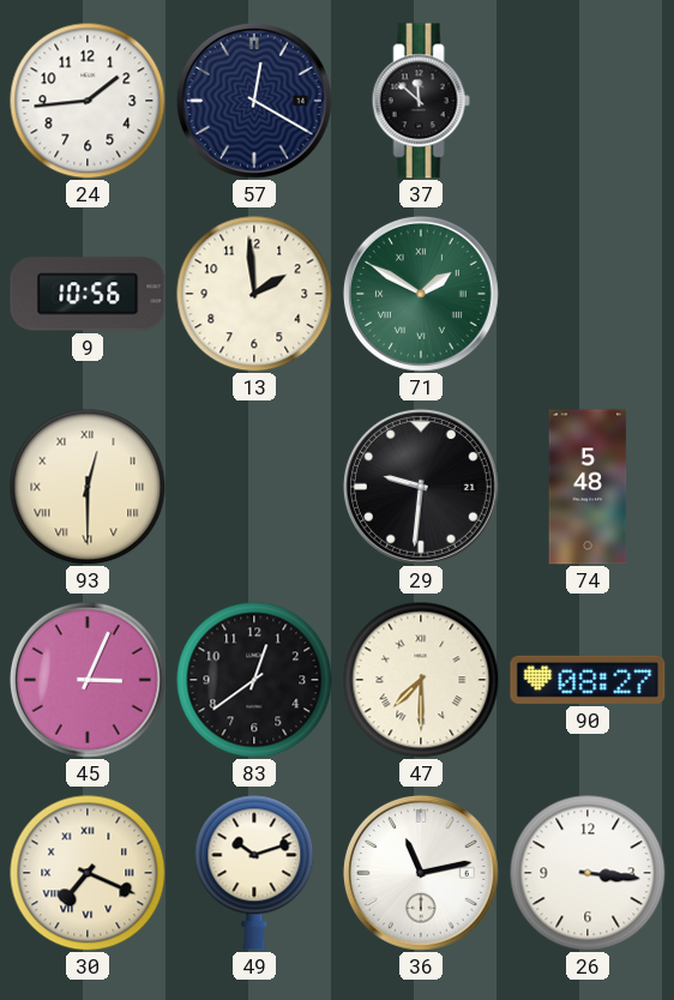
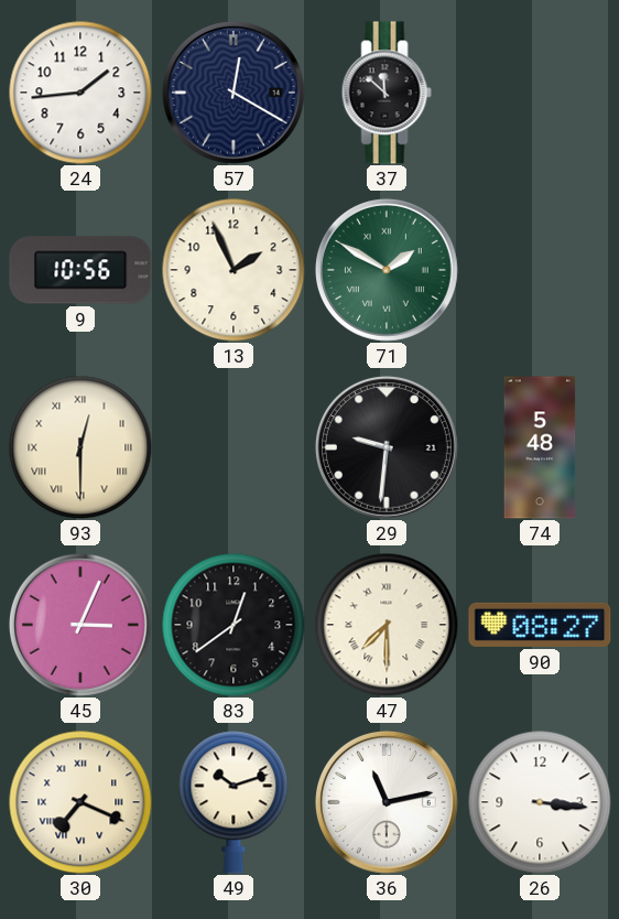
13: 1:59 -> 1:56
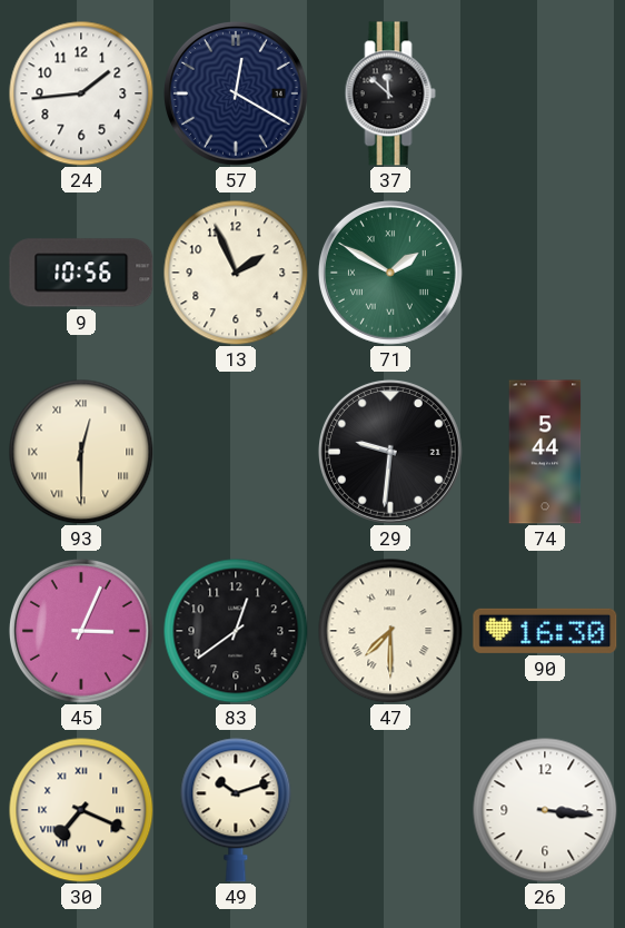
74: 5:48 -> 5:44
90: 08:27 -> 16:30
36: 11:13 -> none
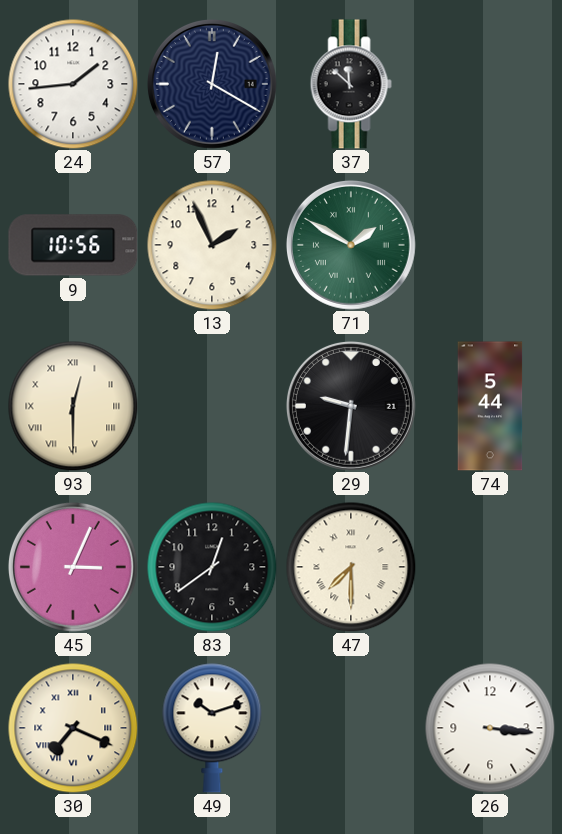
90: 16:30 -> none
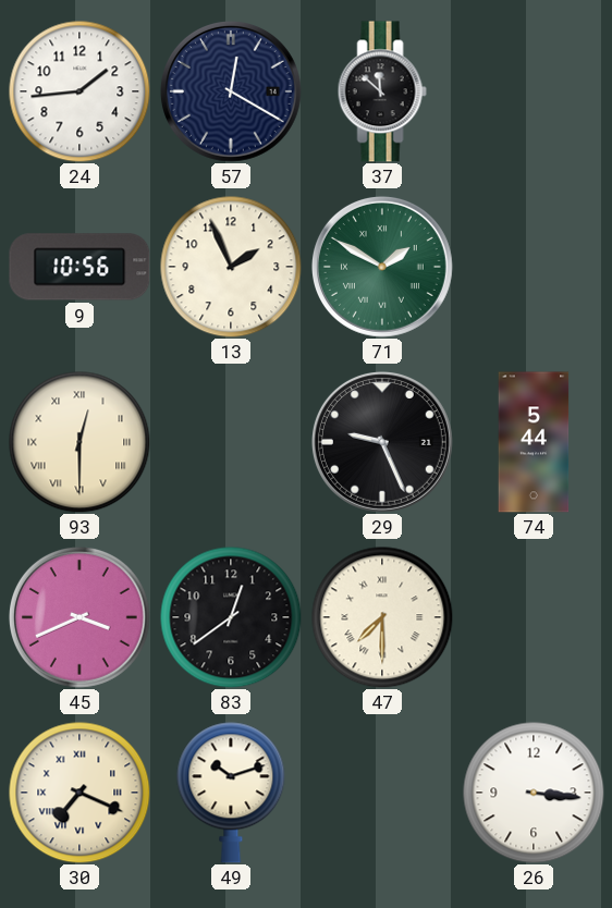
29: 9:31 -> 9:26
45: 3:04 -> 3:41
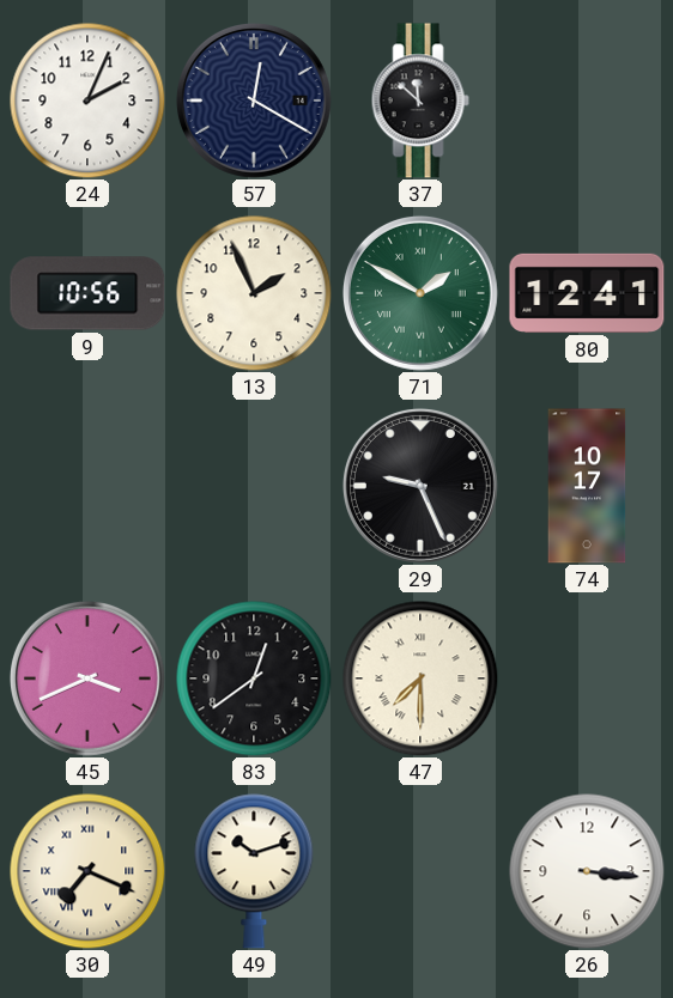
24: 1:44 -> 2:04
80: none -> 12:41
93: 12:30 -> none
74: 5:44 -> 10:17
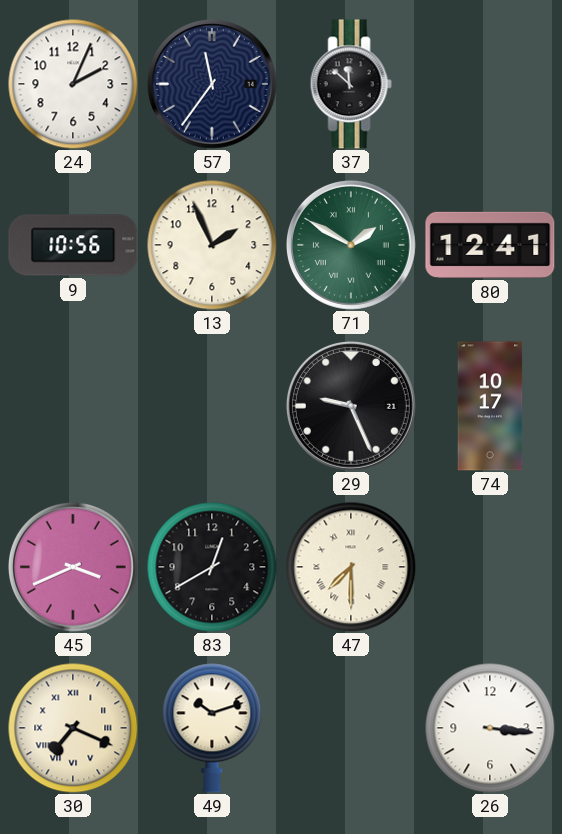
57: 12:20 -> 11:36
83: 12:39 -> 12:40
